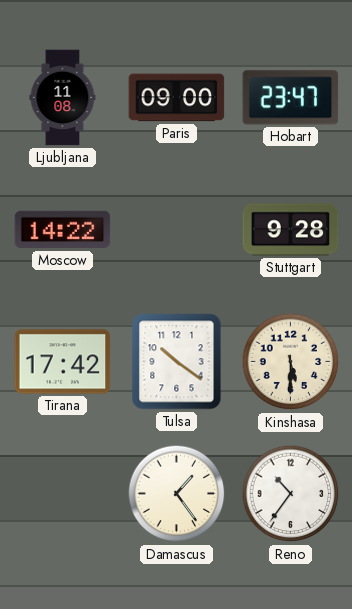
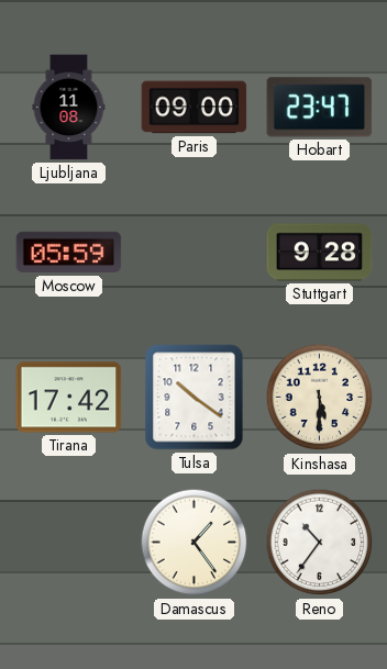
Moscow: 14:22 -> 05:59
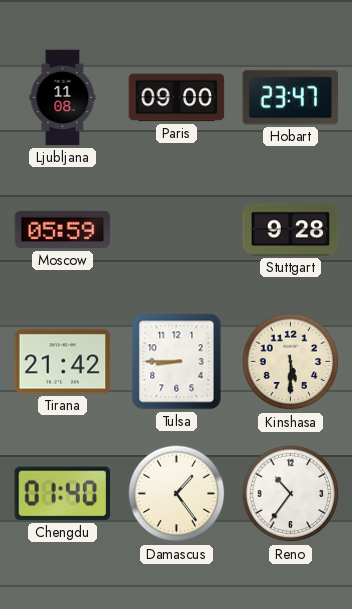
Tirana: 17:42 -> 21:42
Tulsa: 10:21 -> 8:45
Chengdu: none -> 01:40
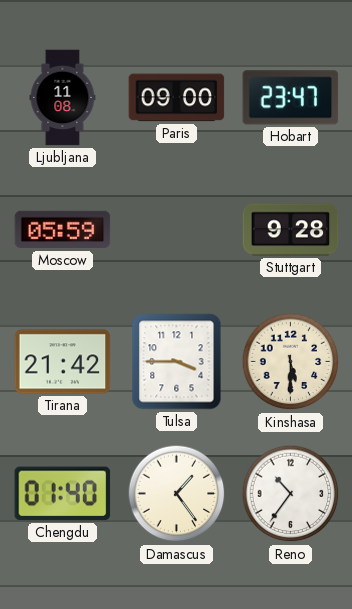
Tulsa: 8:45 -> 3:45
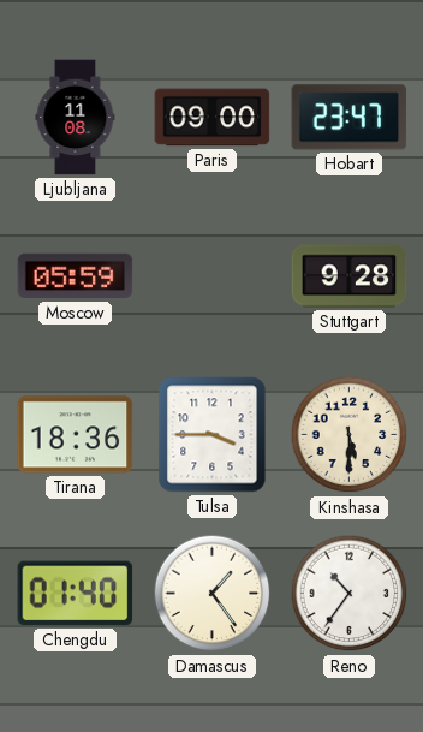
Tirana: 21:42 -> 18:36
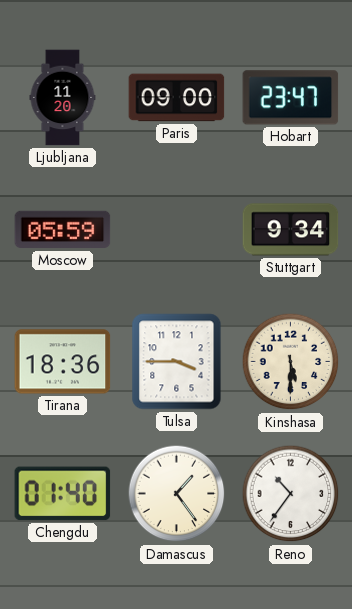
Ljubljana: 11:08 -> 11:20
Stuttgart: 9:28 -> 9:34
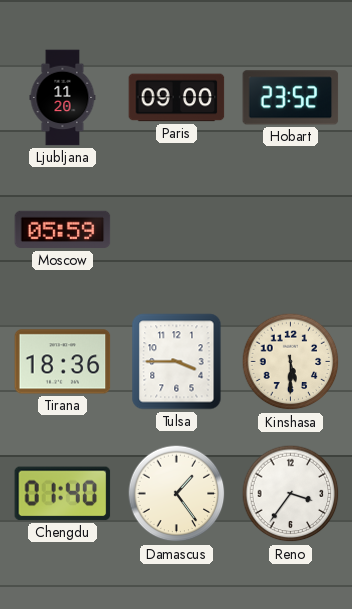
Hobart: 23:47 -> 23:52
Stuttgart: 9:34 -> none
Reno: 10:36 -> 3:36
